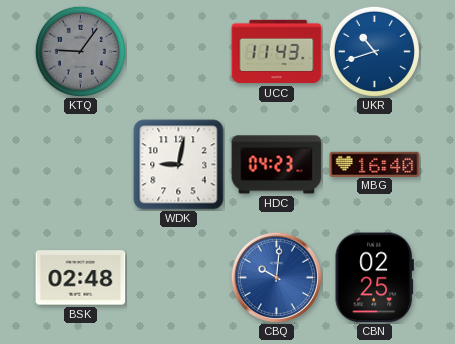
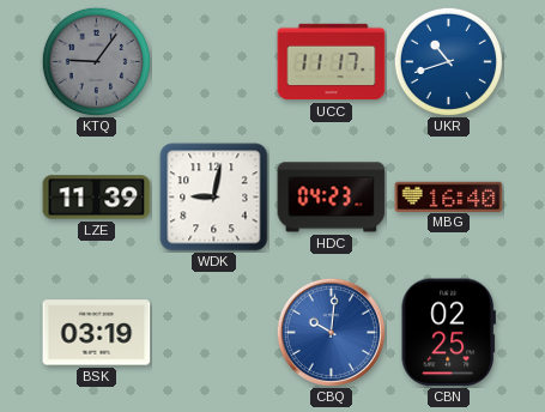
UCC: 11:43 -> 11:17
LZE: none -> 11:39
BSK: 02:48 -> 03:19
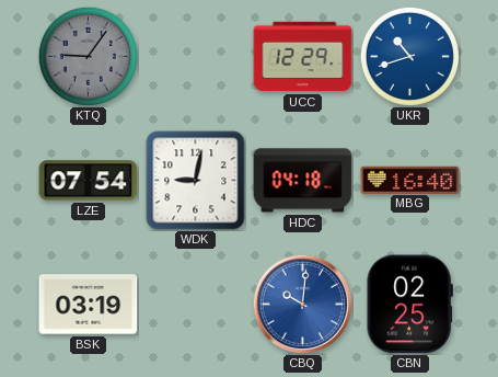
UCC: 11:17 -> 12:29
LZE: 11:39 -> 07:54
HDC: 04:23 -> 04:18
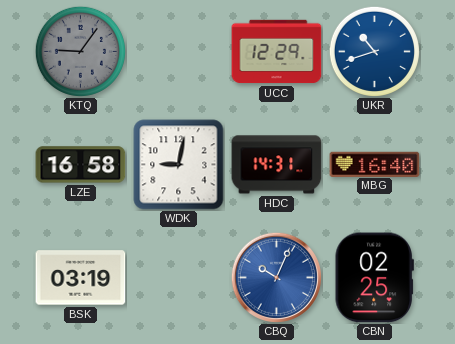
LZE: 07:54 -> 16:58
HDC: 04:18 -> 14:31
CBQ: 10:01 -> 10:04
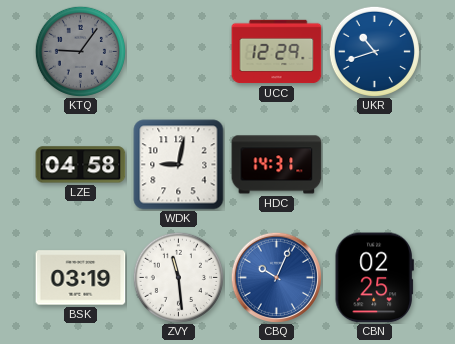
LZE: 16:58 -> 04:58
MBG: 16:40 -> none
ZVY: none -> 11:29
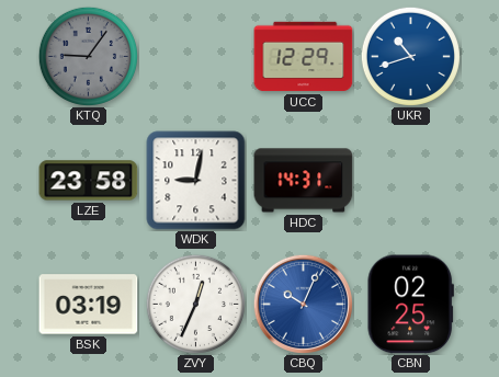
LZE: 04:58 -> 23:58
ZVY: 11:29 -> 12:34
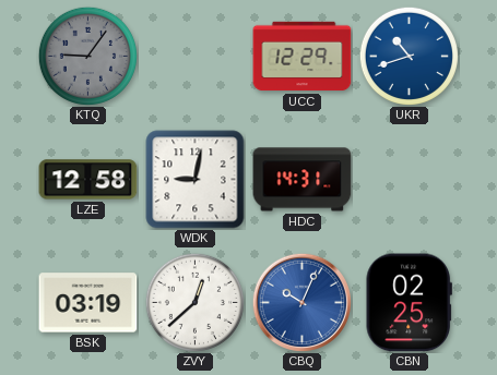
LZE: 23:58 -> 12:58
ZVY: 12:34 -> 12:38
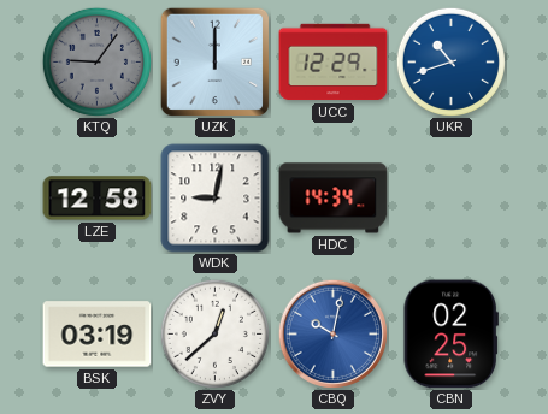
UZK: none -> 12:00
HDC: 14:31 -> 14:34
CBQ: 10:04 -> 10:02
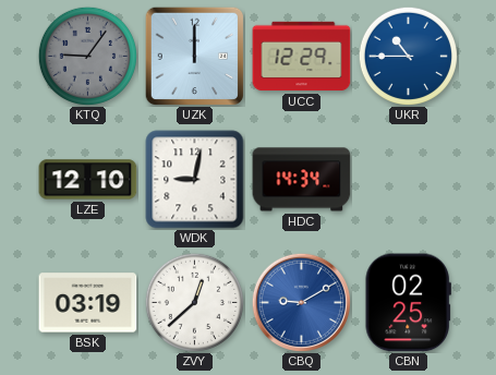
UKR: 10:42 -> 10:45
LZE: 12:58 -> 12:10
CBQ: 10:02 -> 9:10
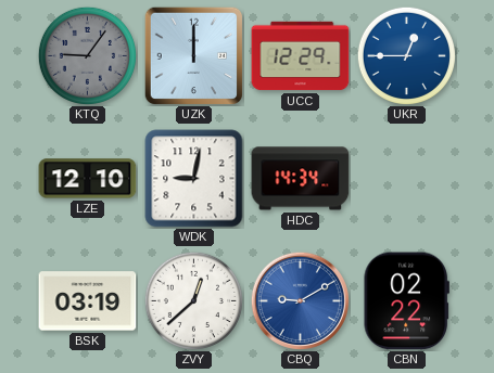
UKR: 10:45 -> 12:45
CBN: 02:25 -> 02:22
